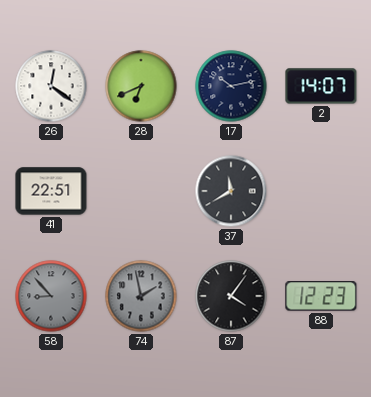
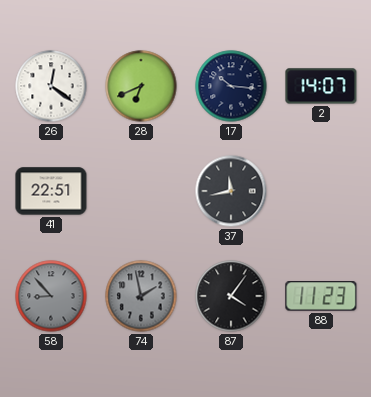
17: 10:13 -> 10:16
37: 11:40 -> 11:43
88: 12:23 -> 11:23
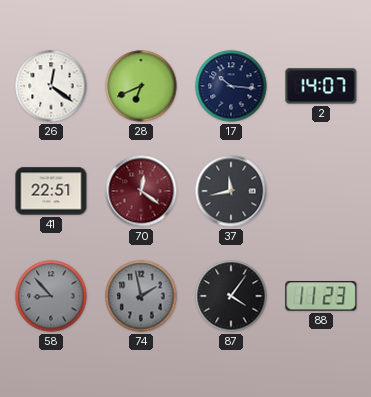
70: none -> 12:21
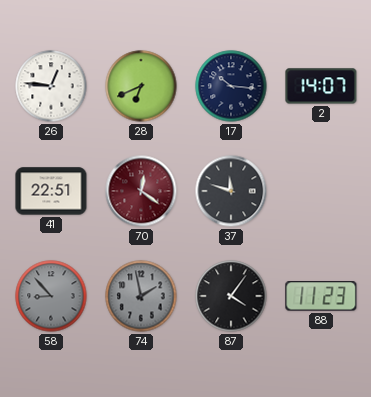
26: 12:21 -> 12:46
37: 11:43 -> 11:48
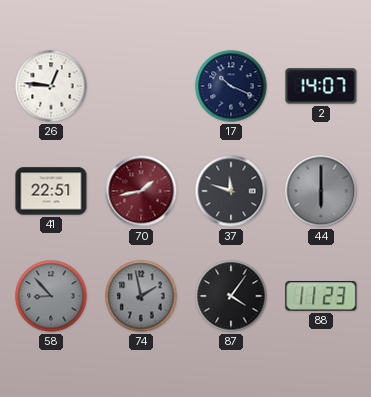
28: 6:41 -> none
17: 10:16 -> 10:19
70: 12:21 -> 1:43
44: none -> 6:00
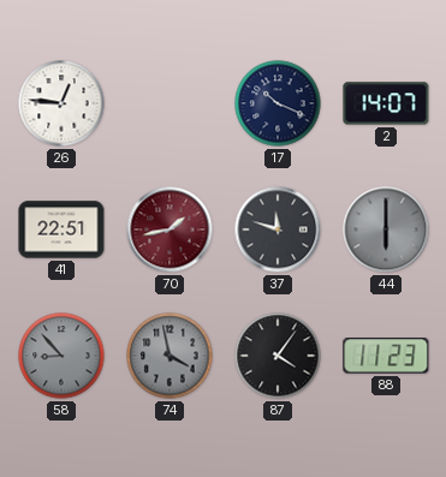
74: 1:58 -> 3:58
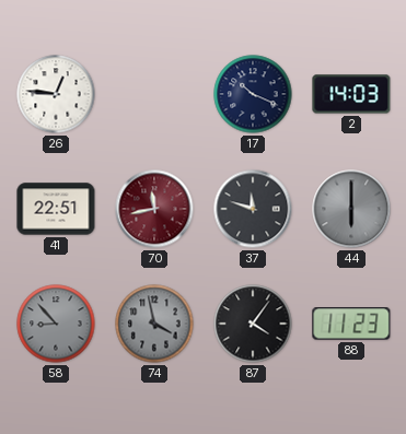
2: 14:07 -> 14:03
70: 1:43 -> 11:43
